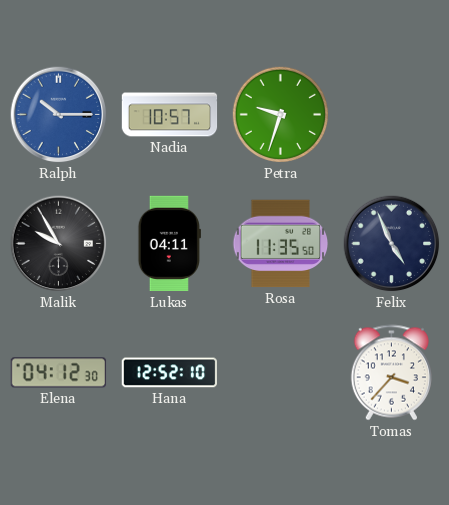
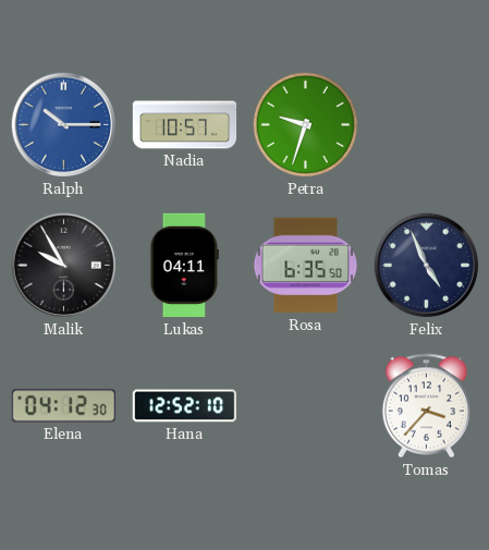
Rosa: 11:35 -> 6:35
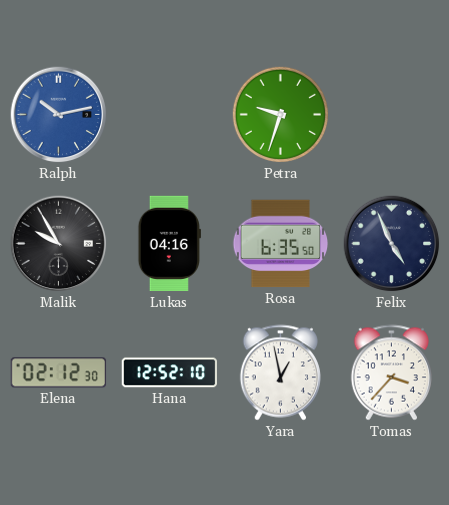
Ralph: 10:15 -> 10:13
Nadia: 10:57 -> none
Lukas: 04:11 -> 04:16
Elena: 04:12 -> 02:12
Yara: none -> 12:58
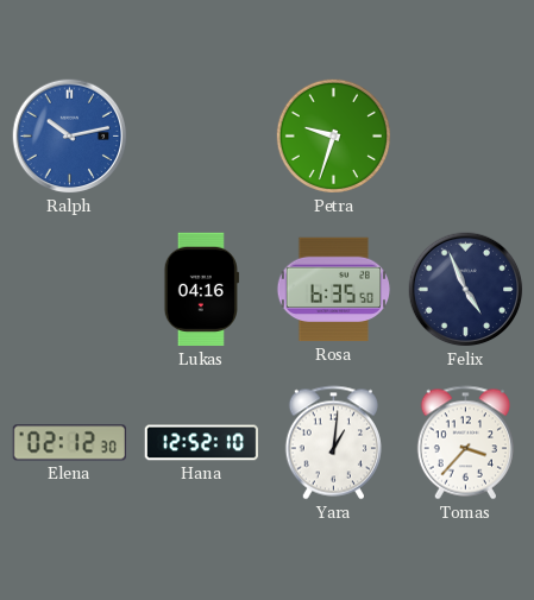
Malik: 9:55 -> none
Yara: 12:58 -> 1:01
